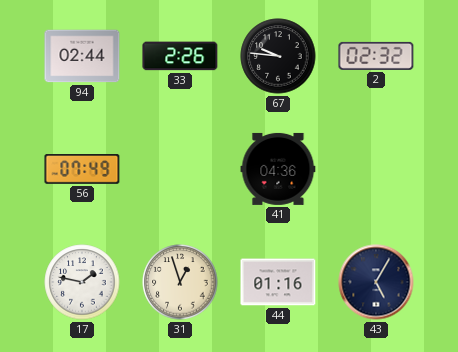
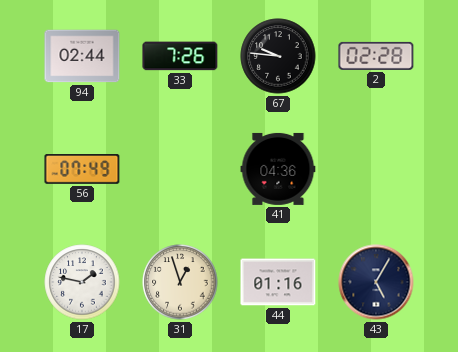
33: 2:26 -> 7:26
2: 02:32 -> 02:28
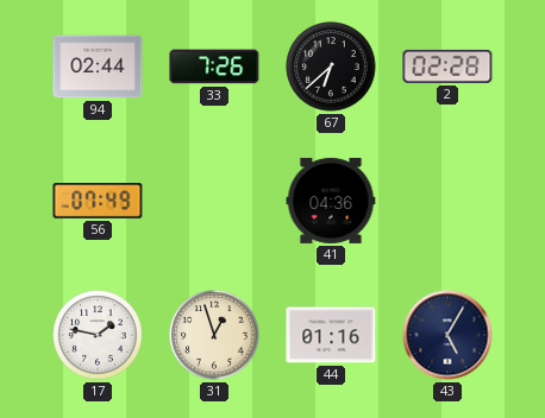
67: 9:46 -> 6:38
